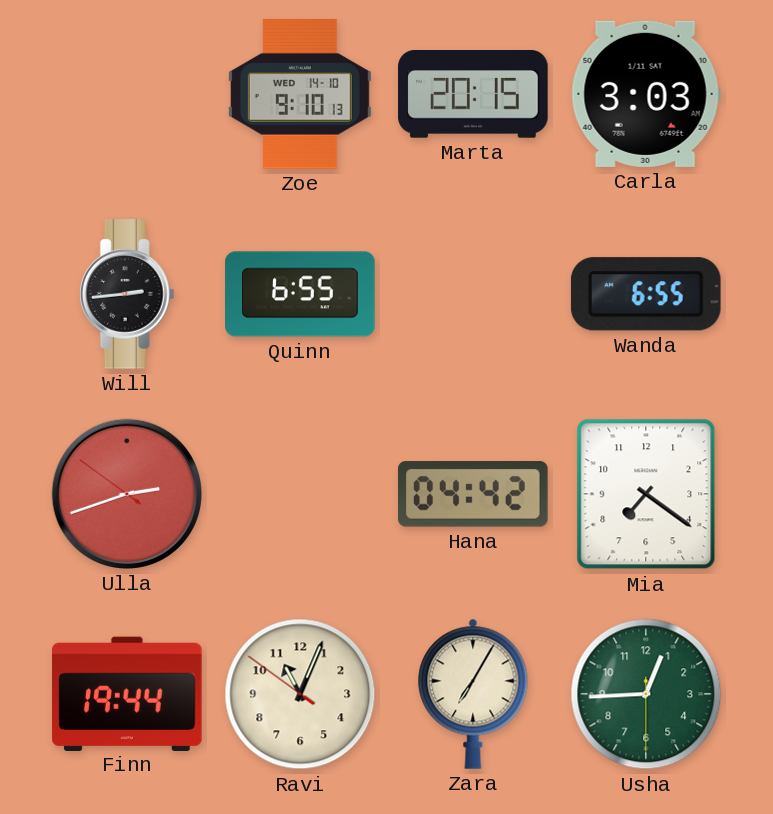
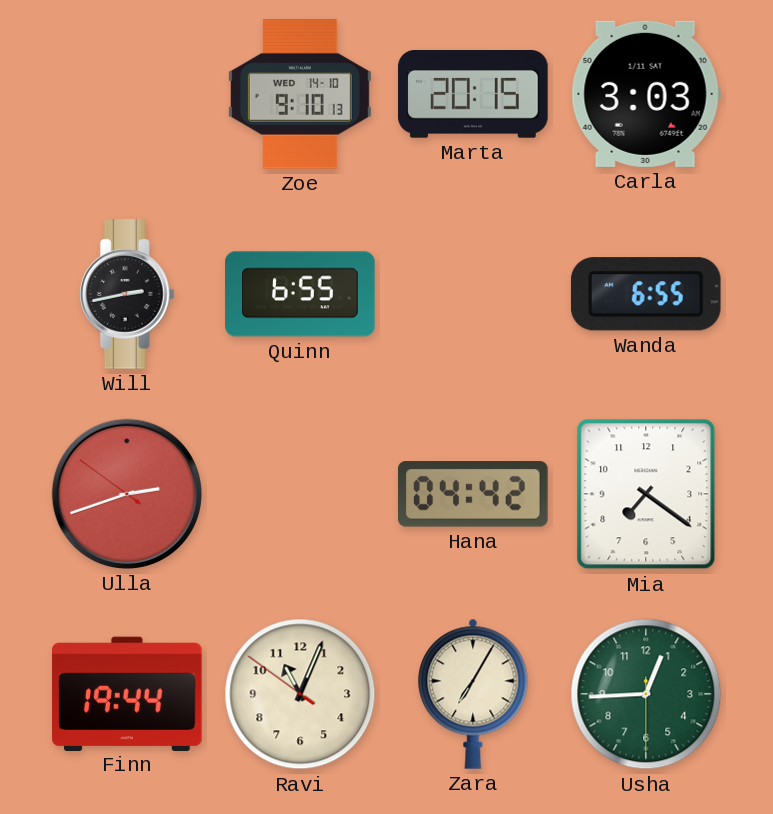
Will: 2:44 -> 2:43
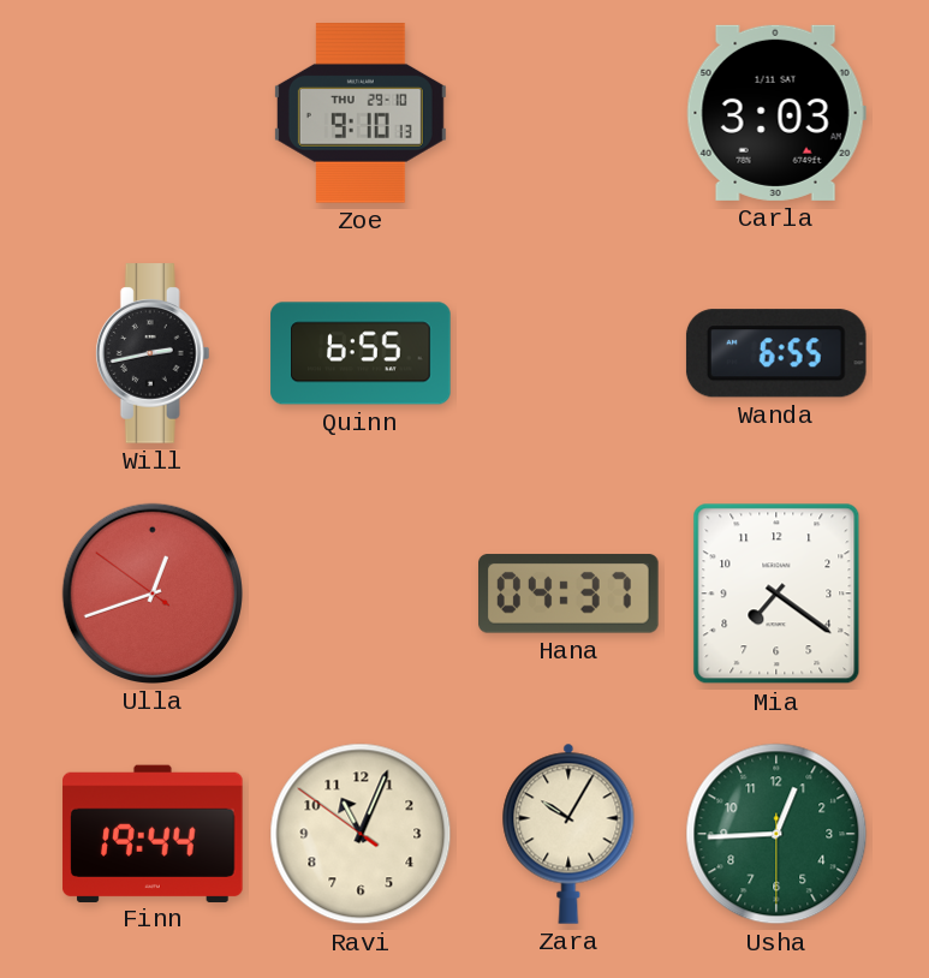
Zoe date: WED 14-10 -> THU 29-10
Marta: 20:15 -> none
Ulla: 2:41 -> 12:41
Hana: 04:42 -> 04:37
Zara: 7:05 -> 10:05
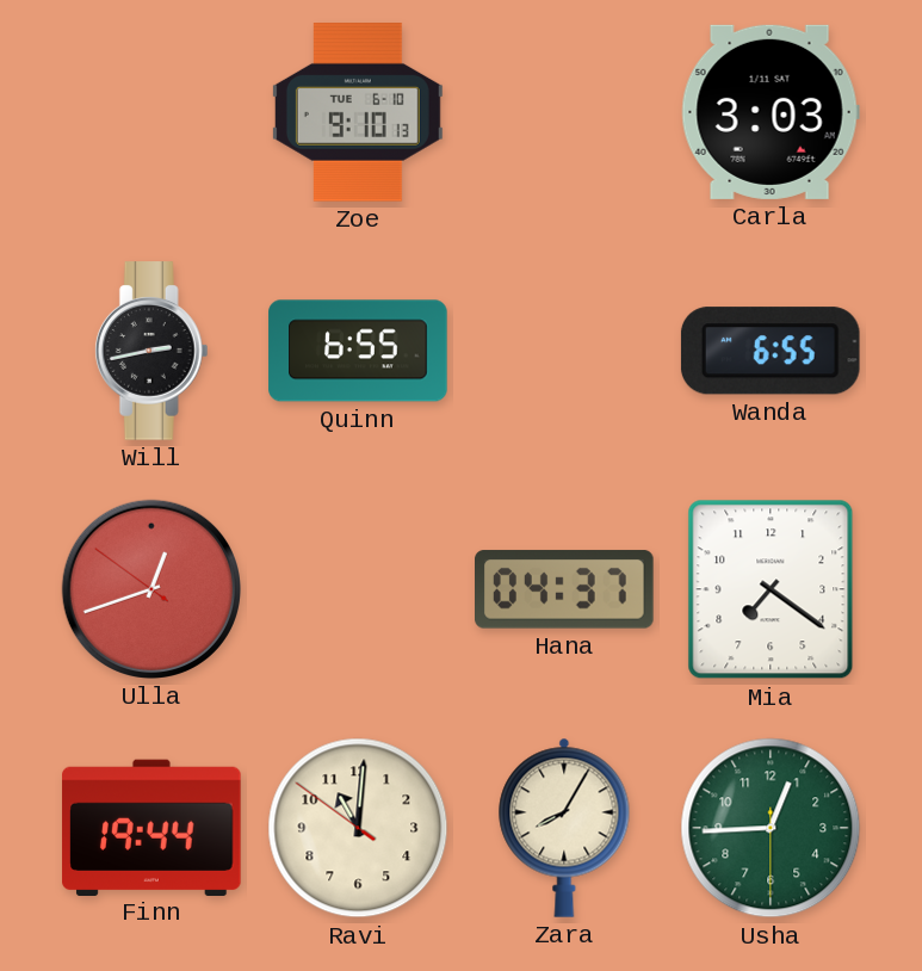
Zoe date: THU 29-10 -> TUE 6-10
Ravi: 11:03 -> 11:00
Zara: 10:05 -> 8:05
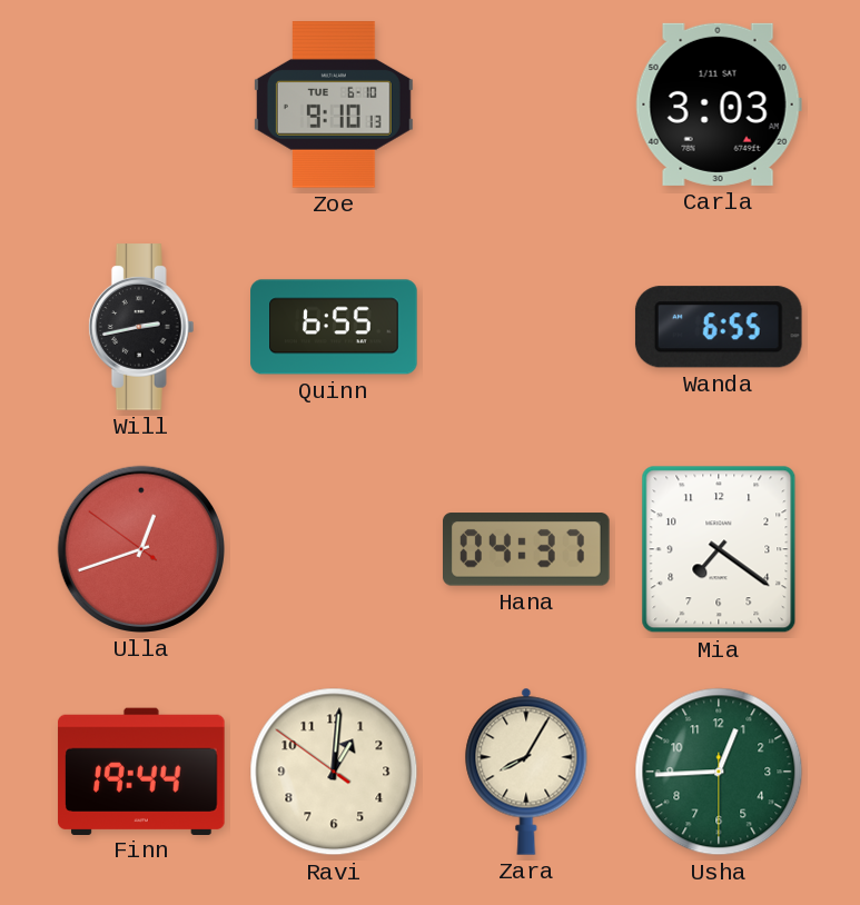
Ravi: 11:00 -> 1:00
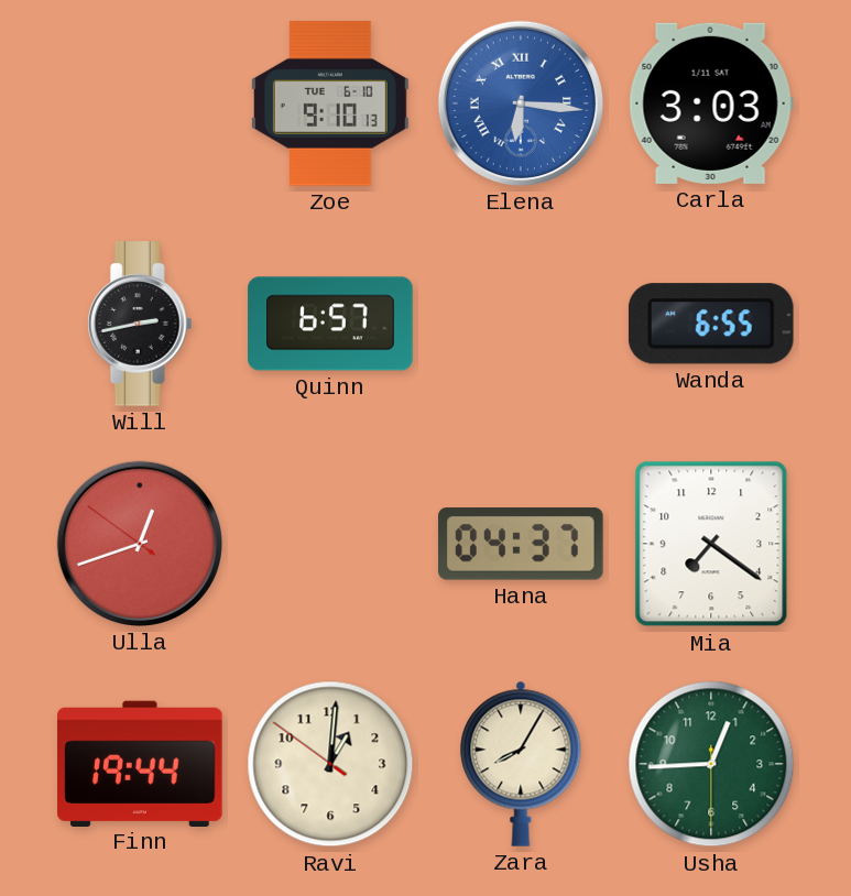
Elena: none -> 6:16
Quinn: 6:55 -> 6:57
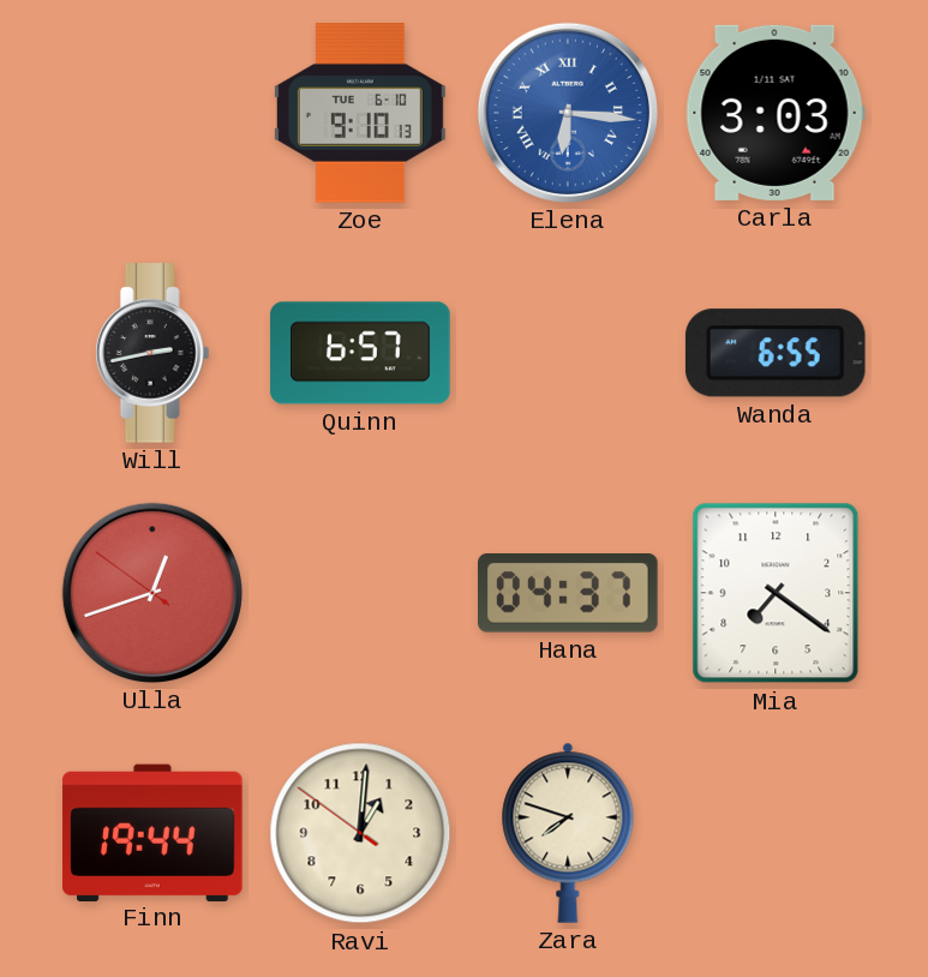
Zara: 8:05 -> 7:48
Usha: 12:44 -> none
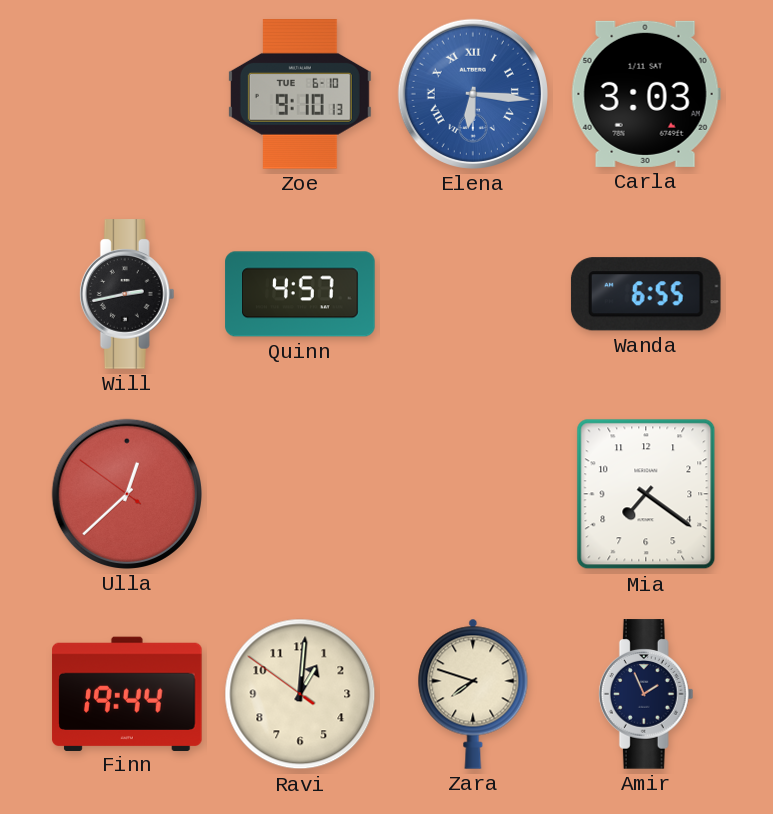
Quinn: 6:57 -> 4:57
Ulla: 12:41 -> 12:37
Hana: 04:37 -> none
Amir: none -> 1:56
